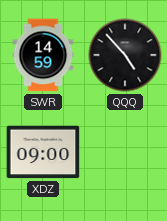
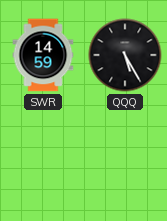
QQQ: 4:53 -> 5:25
XDZ: 09:00 -> none
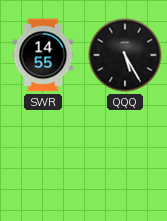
SWR: 14:59 -> 14:55
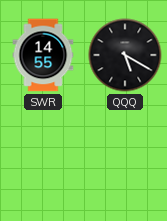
QQQ: 5:25 -> 5:20
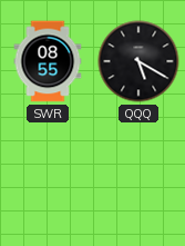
SWR: 14:55 -> 08:55
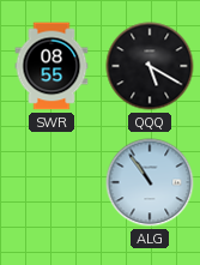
ALG: none -> 10:54
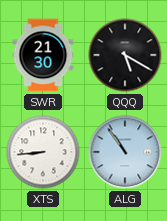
SWR: 08:55 -> 21:30
XTS: none -> 8:44
